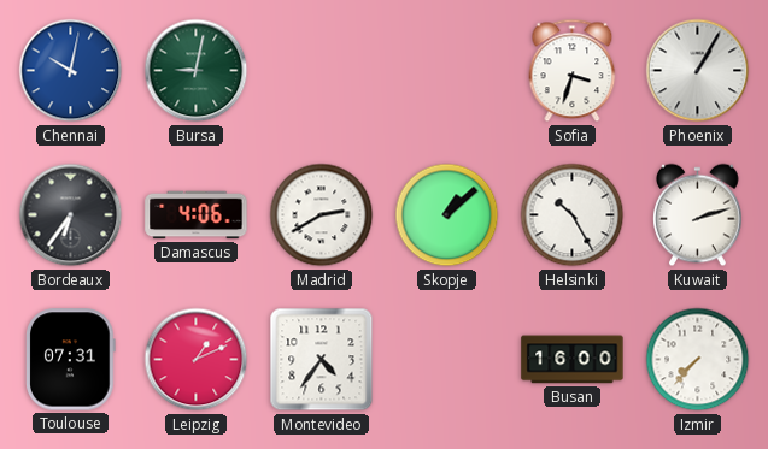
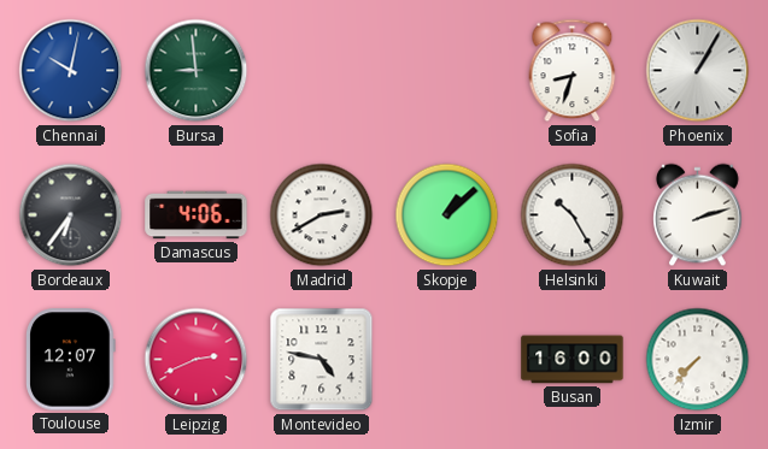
Bursa: 9:02 -> 8:59
Sofia: 3:33 -> 8:33
Toulouse: 07:31 -> 12:07
Leipzig: 1:11 -> 2:41
Montevideo: 4:36 -> 4:47
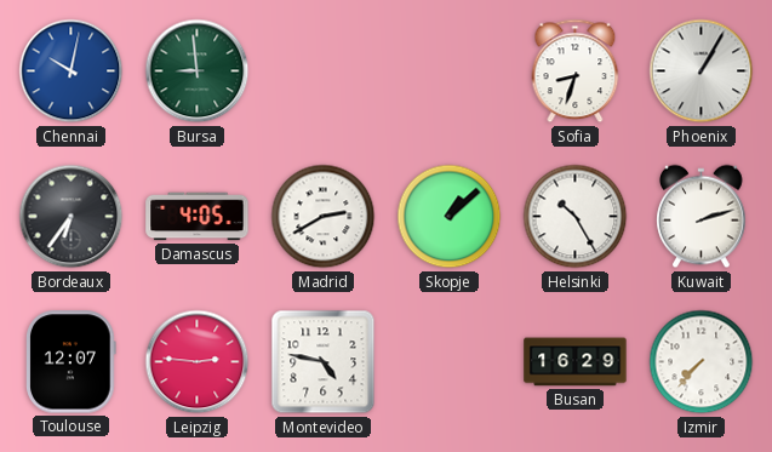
Damascus: 4:06 -> 4:05
Leipzig: 2:41 -> 2:46
Busan: 16:00 -> 16:29
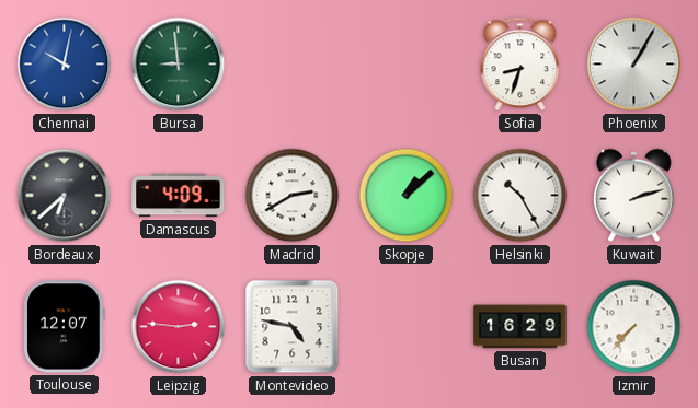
Bordeaux: 6:36 -> 6:38
Damascus: 4:05 -> 4:09
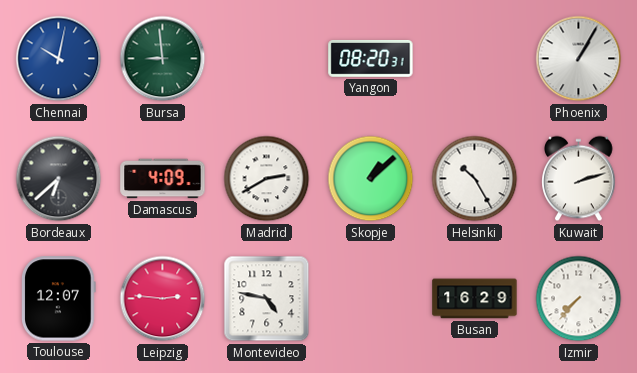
Yangon: none -> 08:20
Sofia: 8:33 -> none
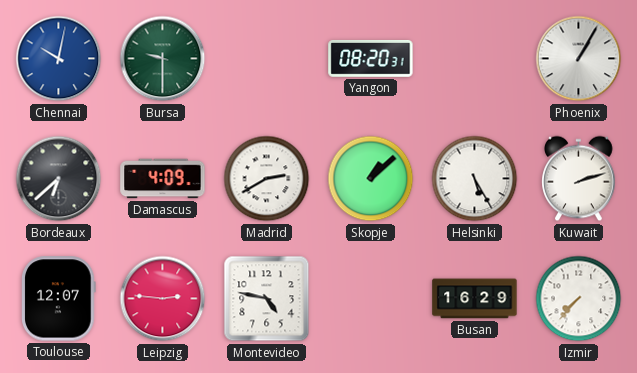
Bursa: 8:59 -> 9:30
Helsinki: 10:25 -> 5:25
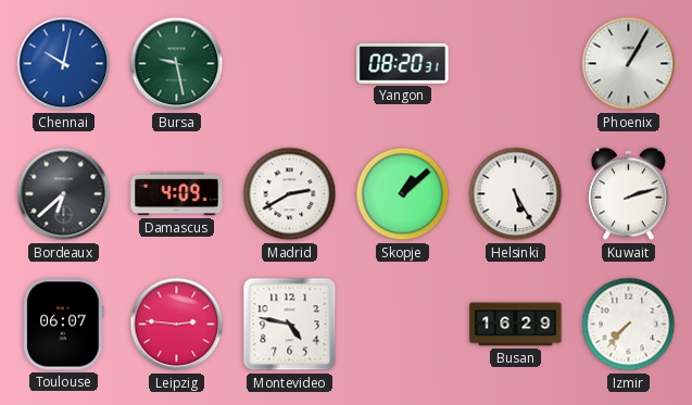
Bursa: 9:30 -> 9:28
Toulouse: 12:07 -> 06:07
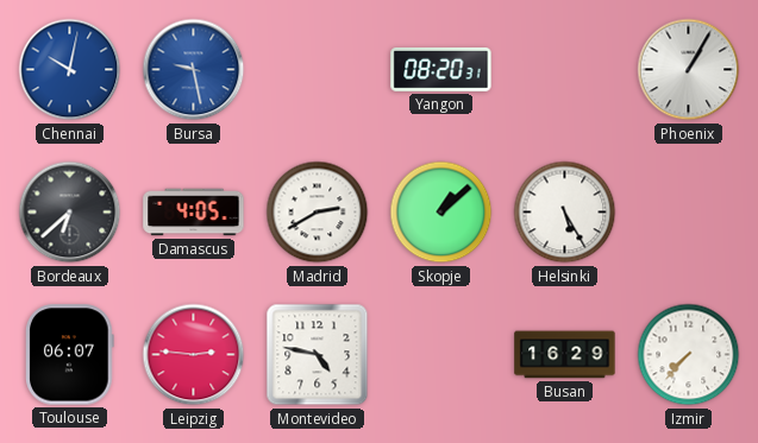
Bursa dial: green -> blue
Damascus: 4:09 -> 4:05
Kuwait: 2:12 -> none
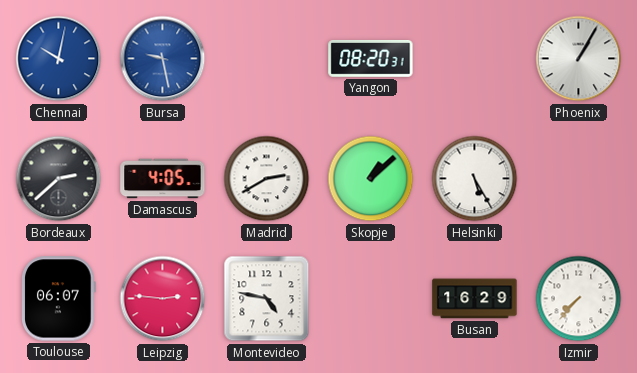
Bordeaux: 6:38 -> 2:38
